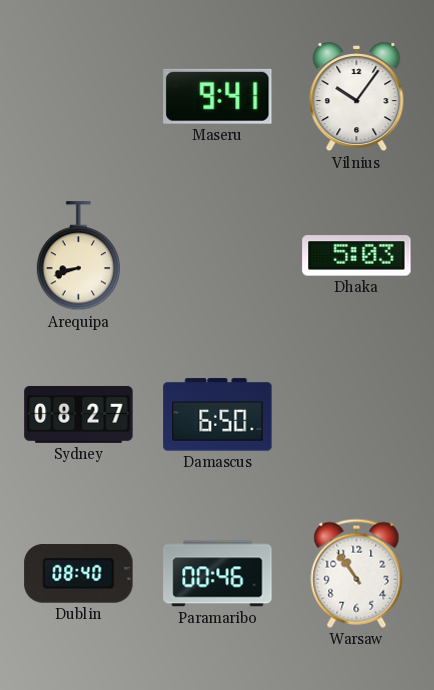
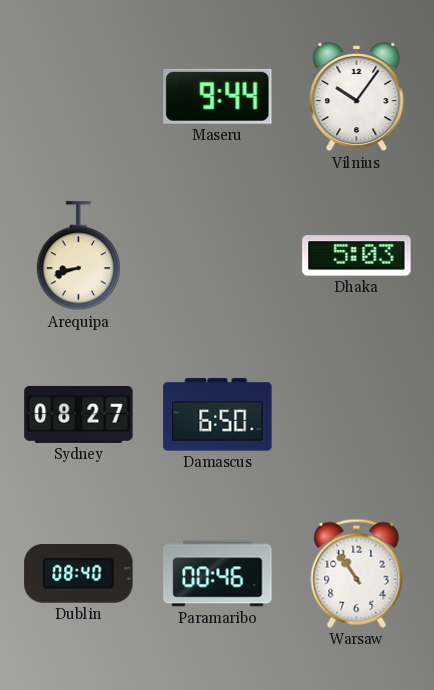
Maseru: 9:41 -> 9:44
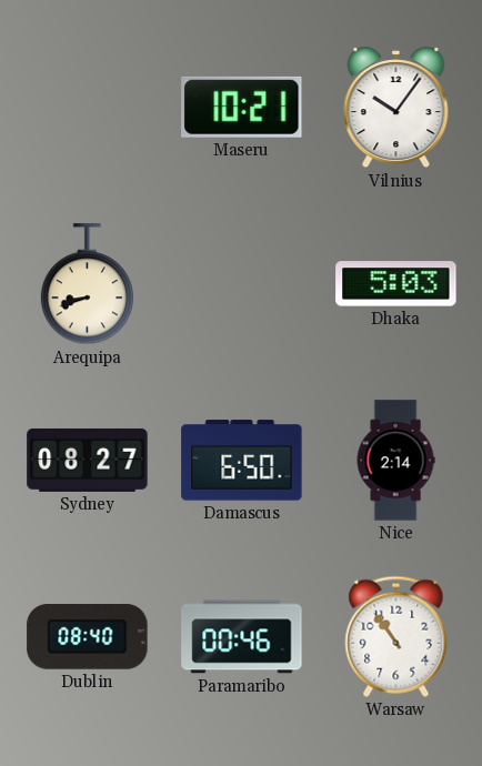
Maseru: 9:44 -> 10:21
Nice: none -> 2:14
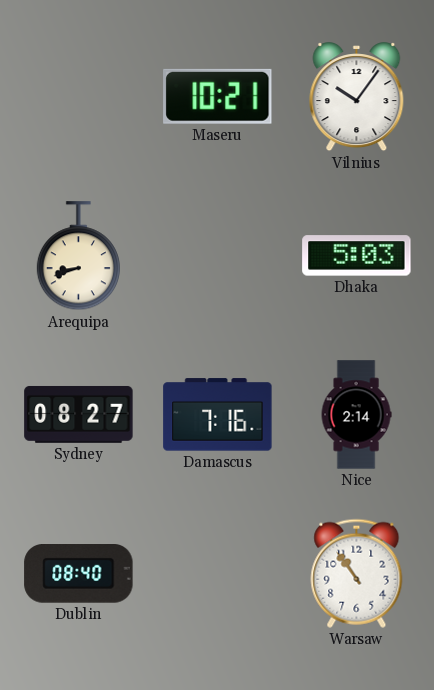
Damascus: 6:50 -> 7:16
Paramaribo: 00:46 -> none
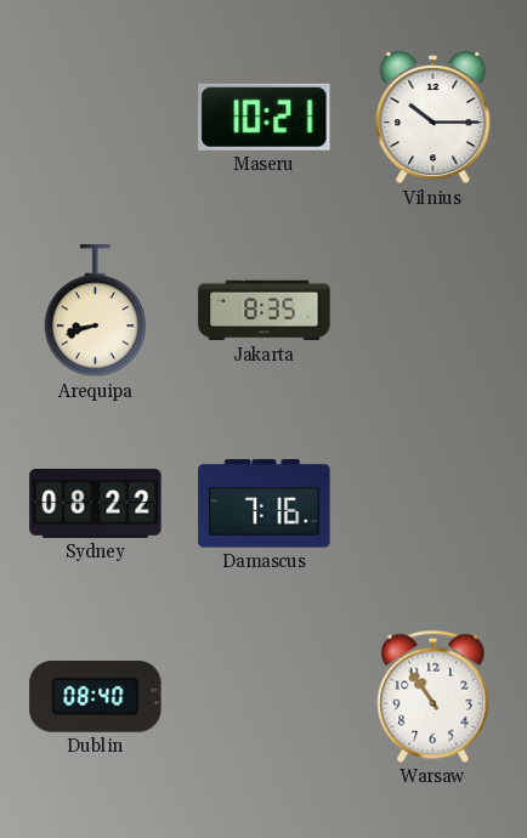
Vilnius: 10:06 -> 10:15
Jakarta: none -> 8:35
Dhaka: 5:03 -> none
Sydney: 08:27 -> 08:22
Nice: 2:14 -> none
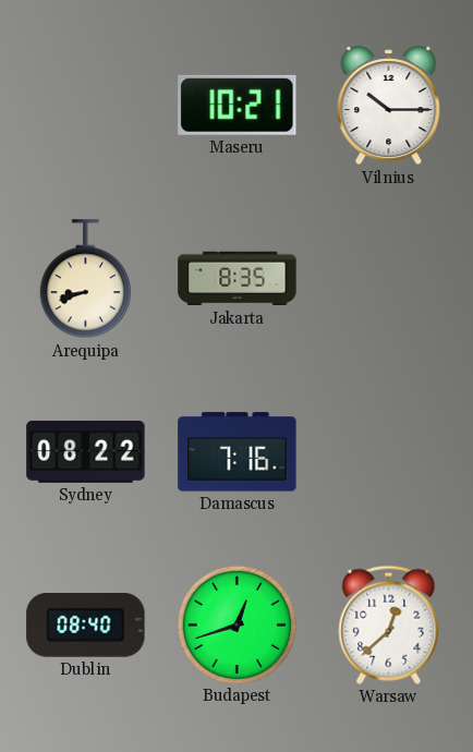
Budapest: none -> 12:42
Warsaw: 10:54 -> 12:38
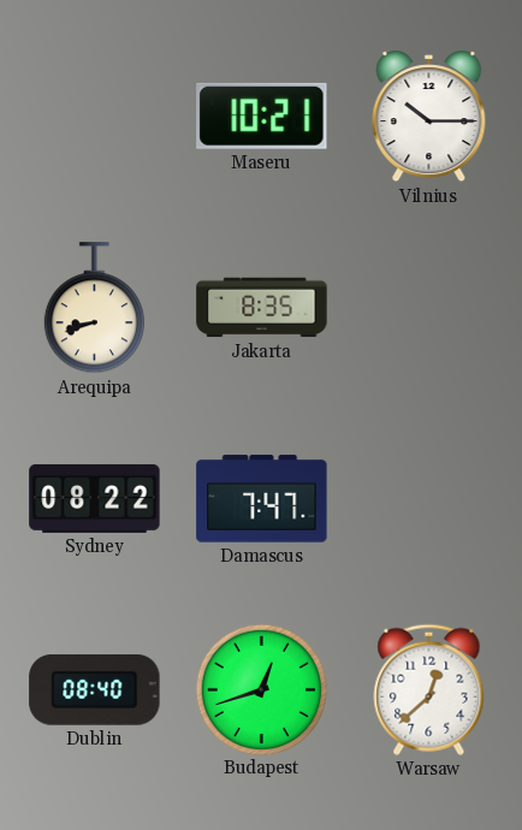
Damascus: 7:16 -> 7:47
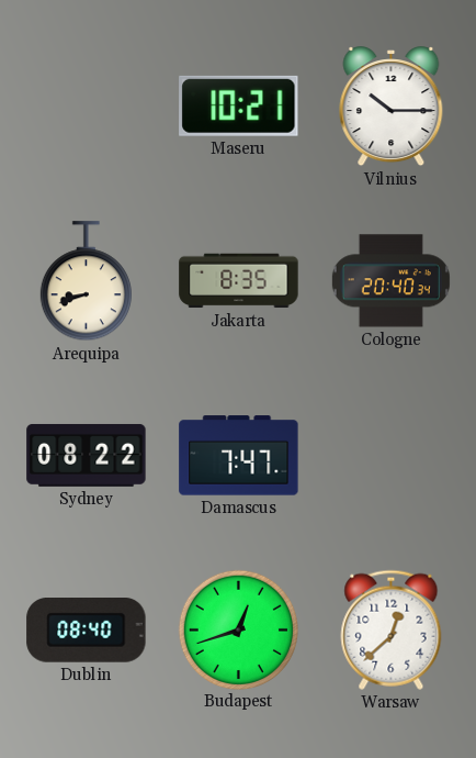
Cologne: none -> 20:40
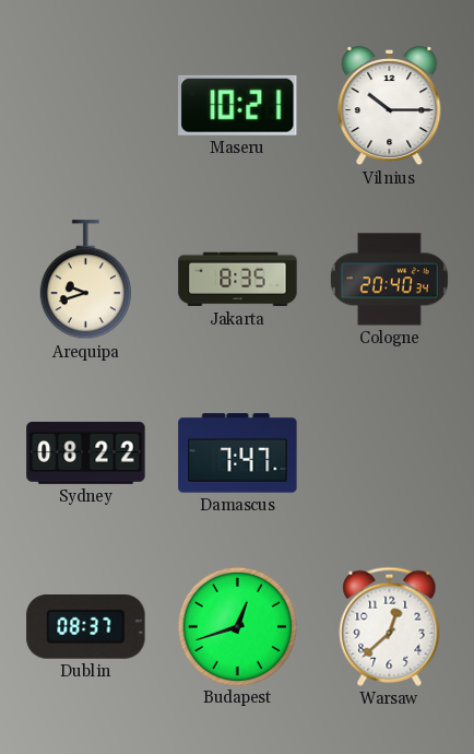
Arequipa: 8:42 -> 9:42
Dublin: 08:40 -> 08:37
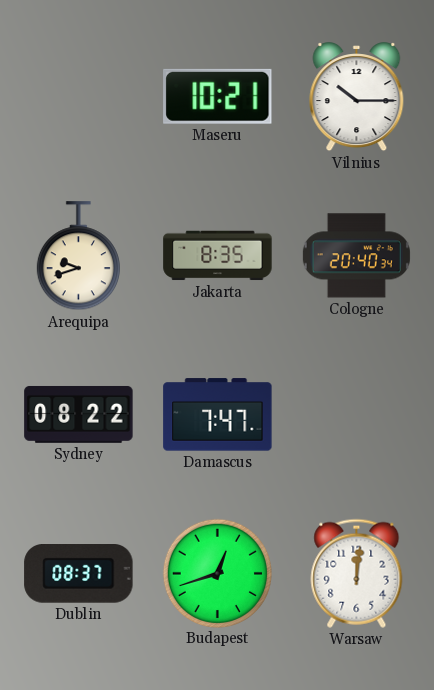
Warsaw: 12:38 -> 12:01
